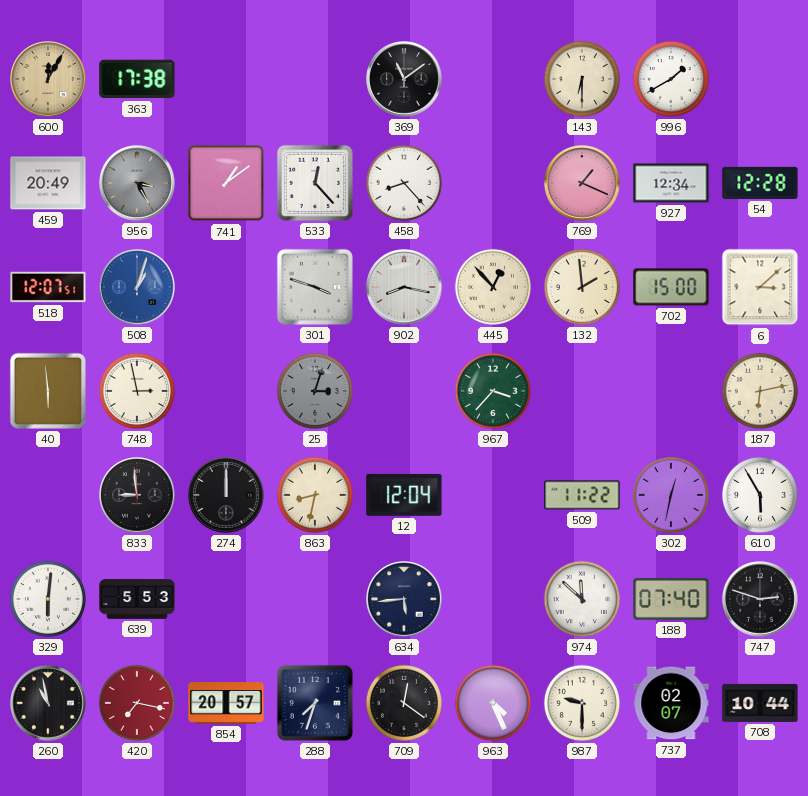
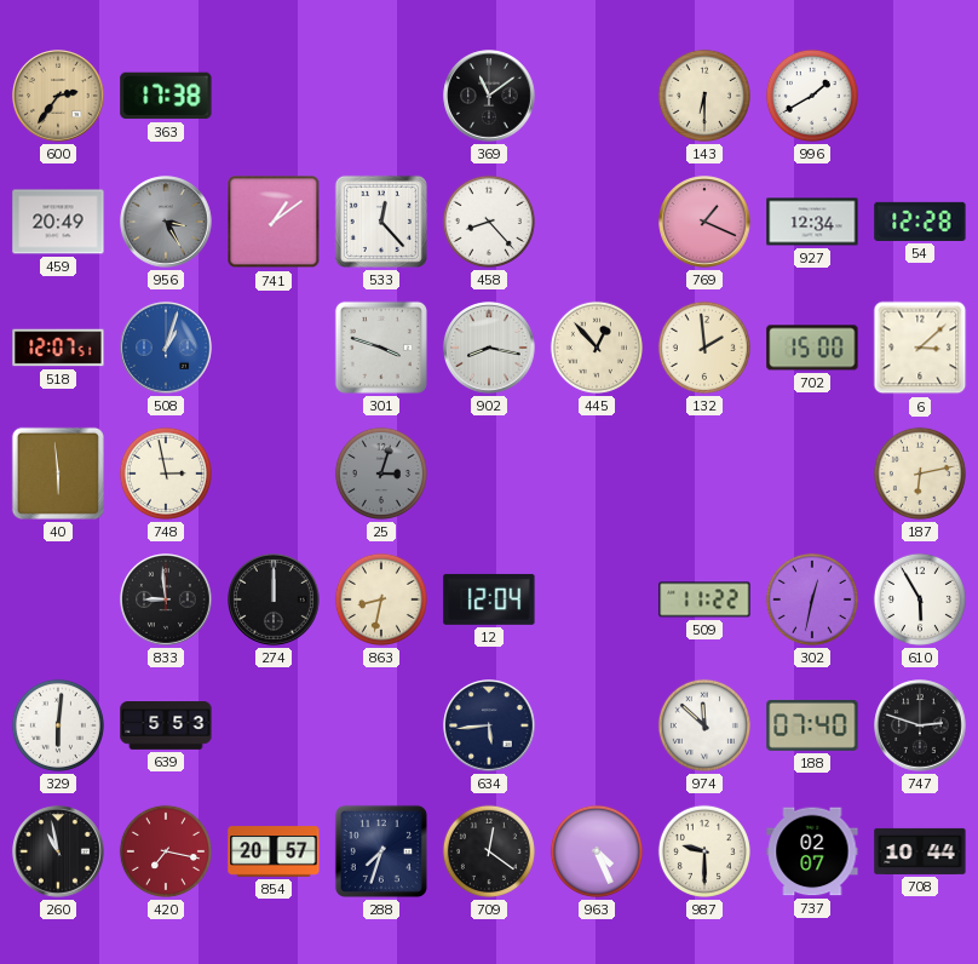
600: 12:05 -> 2:36
967: 3:37 -> none
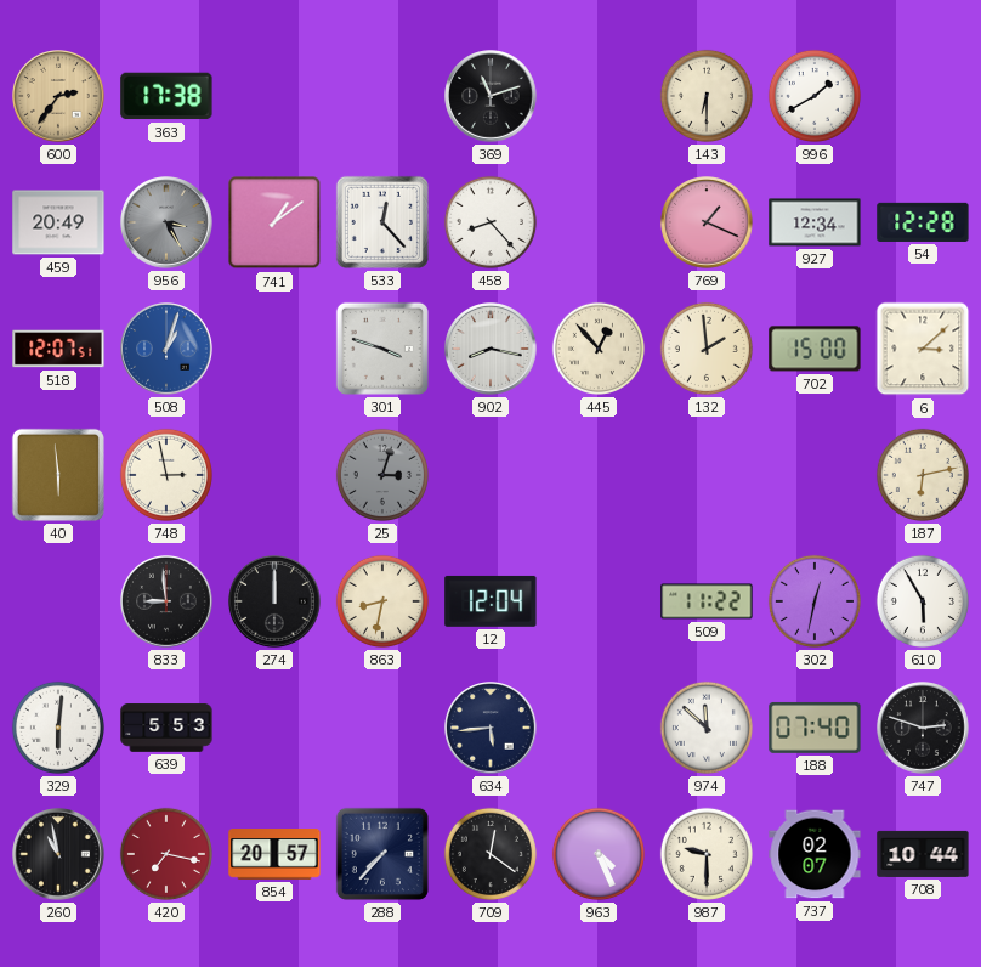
369: 11:09 -> 11:12
288: 7:33 -> 7:37
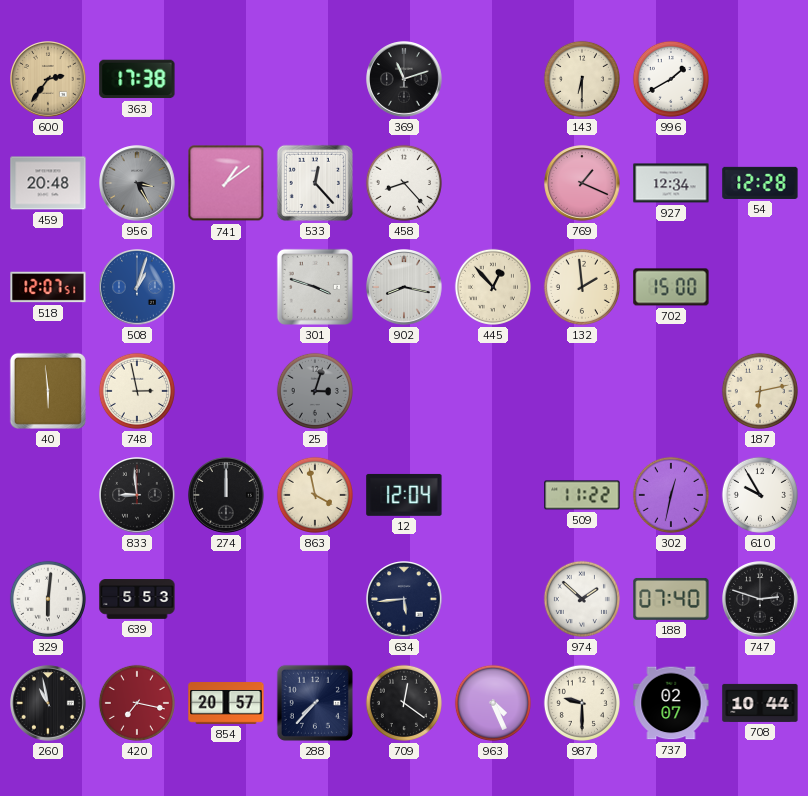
459: 20:49 -> 20:48
6: 3:08 -> none
863: 8:32 -> 3:58
610: 5:55 -> 9:55
974: 11:52 -> 1:52
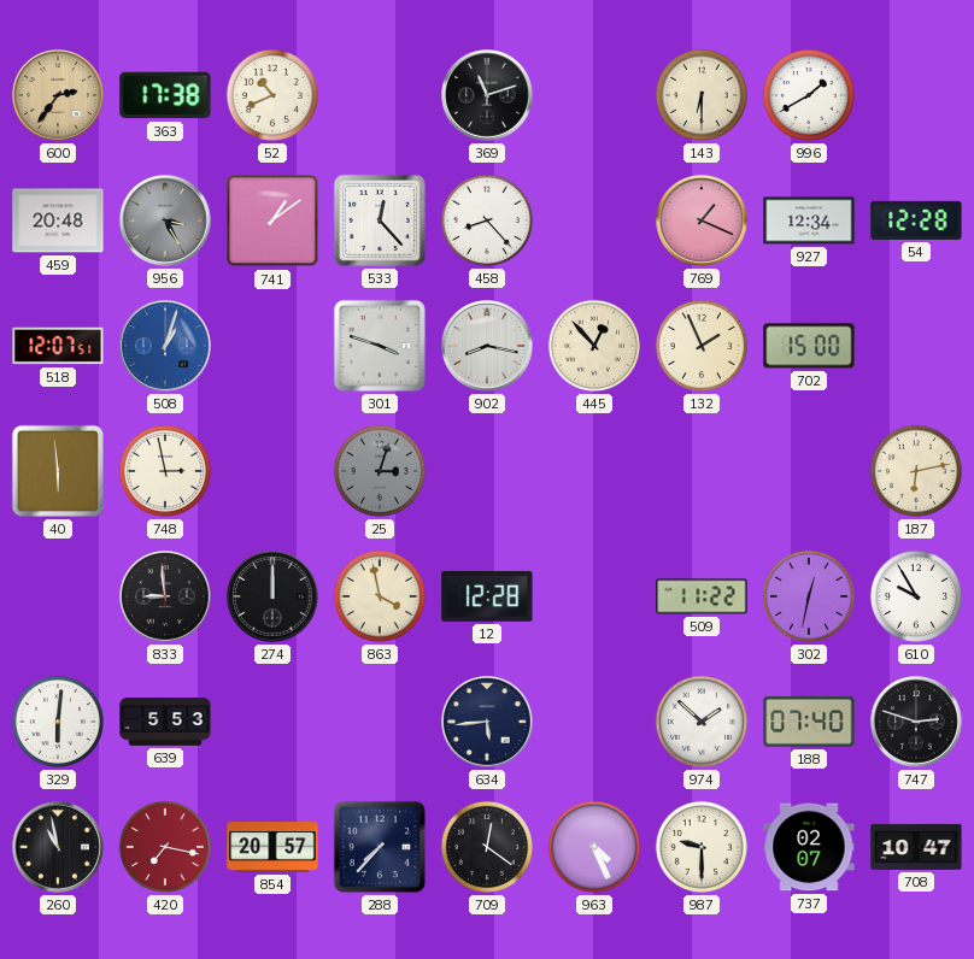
52: none -> 10:41
132: 1:59 -> 1:56
12: 12:04 -> 12:28
708: 10:44 -> 10:47
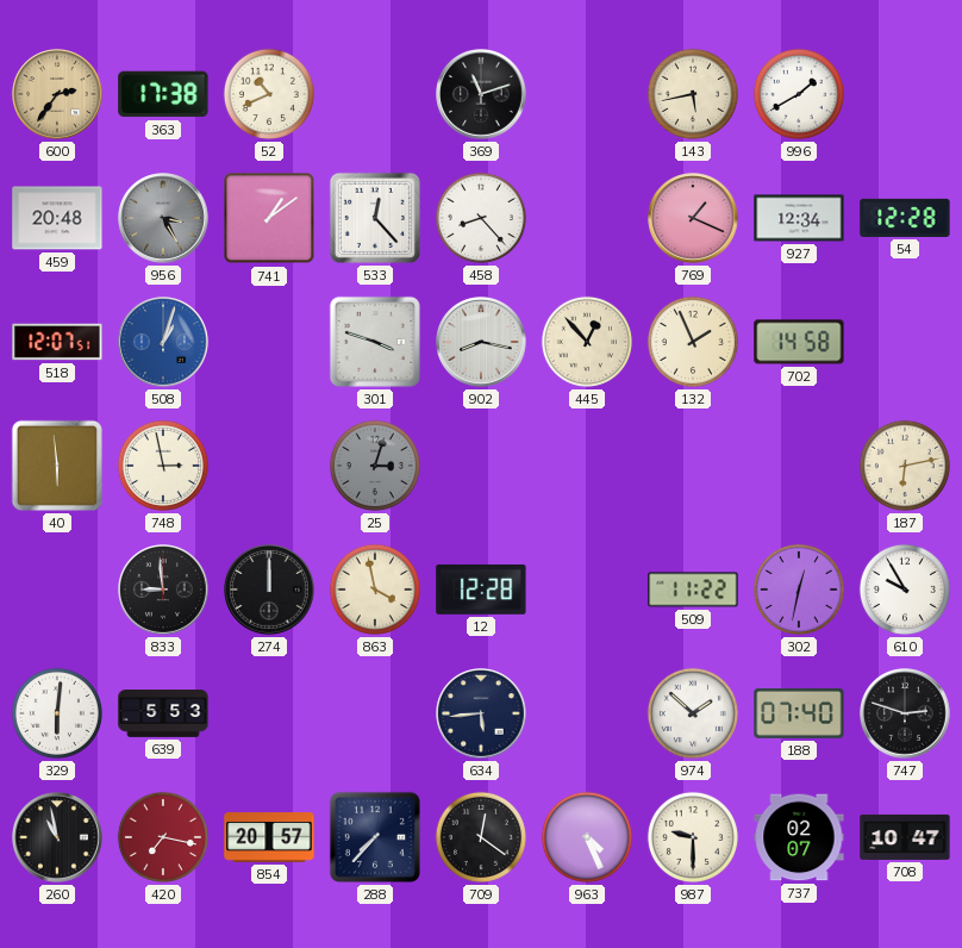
143: 6:30 -> 5:43
702: 15:00 -> 14:58
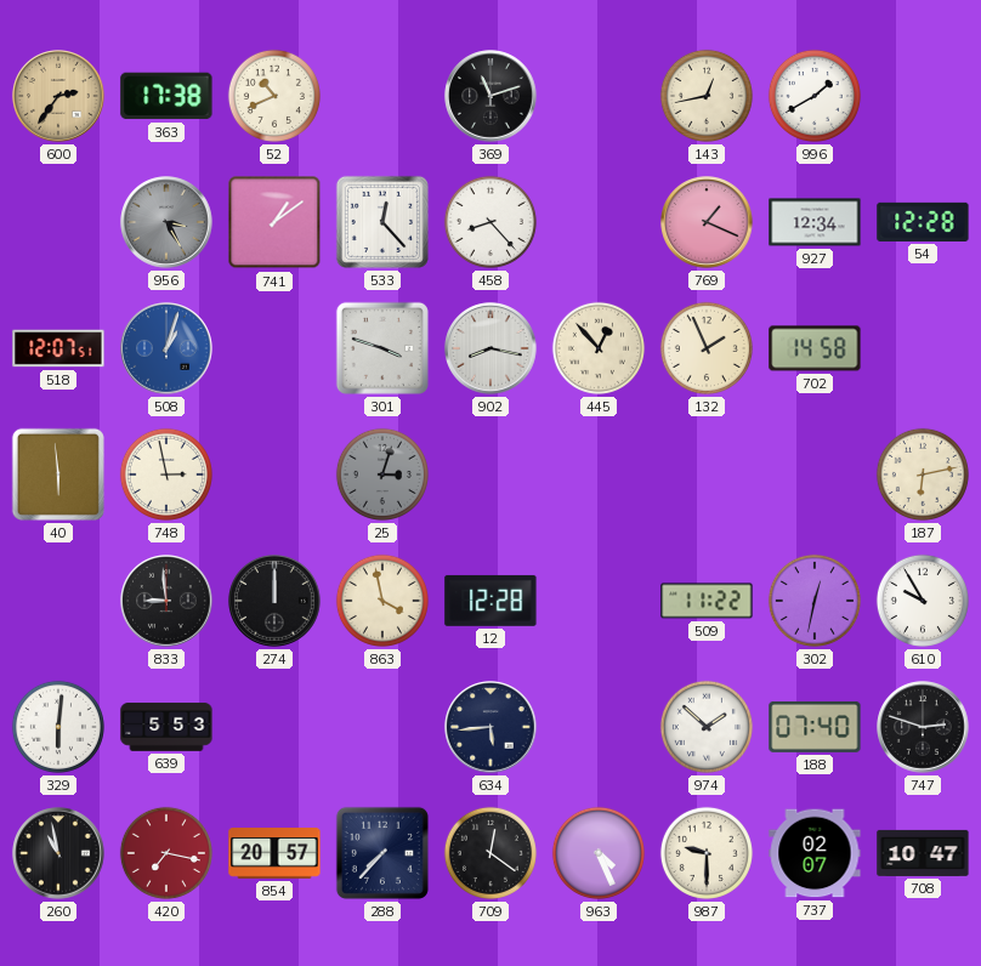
143: 5:43 -> 12:43
459: 20:48 -> none
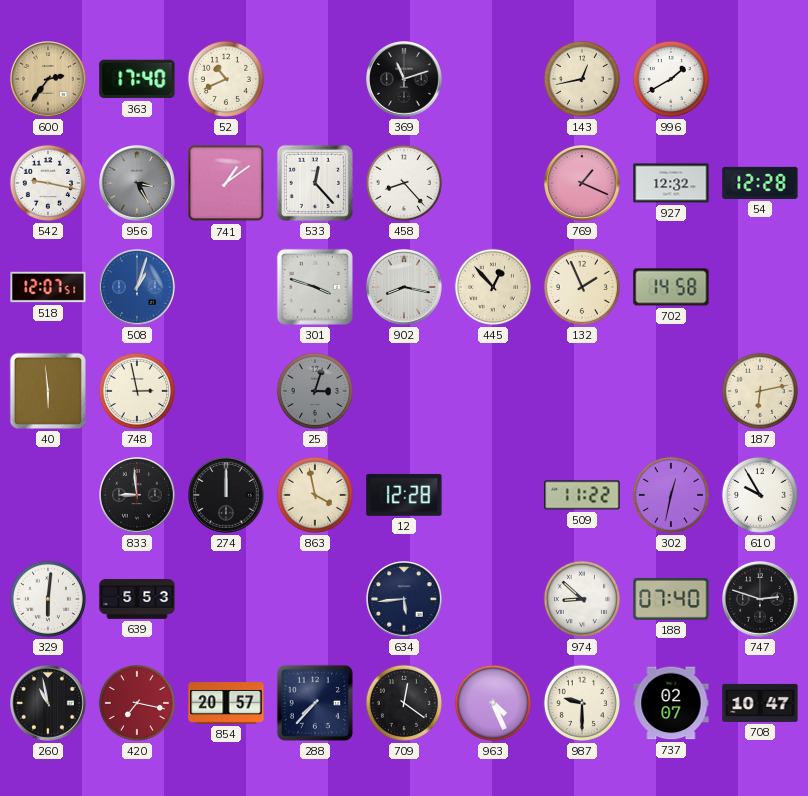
363: 17:38 -> 17:40
542: none -> 9:17
927: 12:34 -> 12:32
974: 1:52 -> 8:52
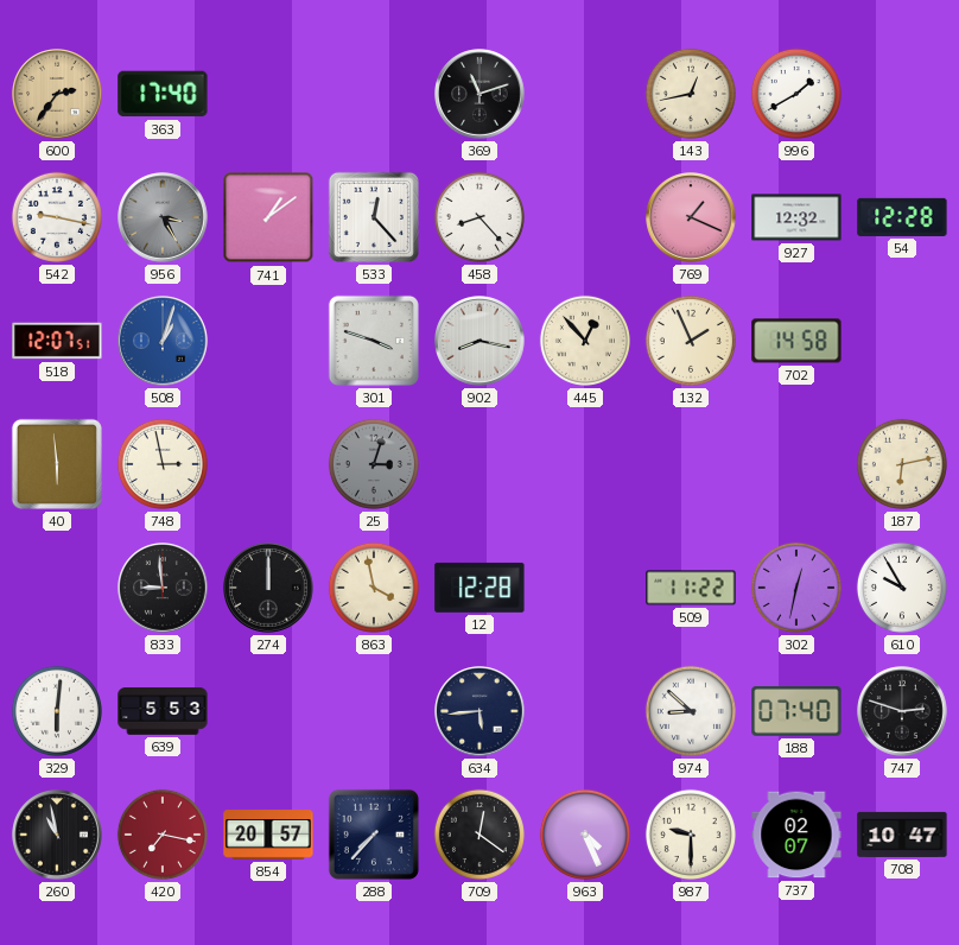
52: 10:41 -> none
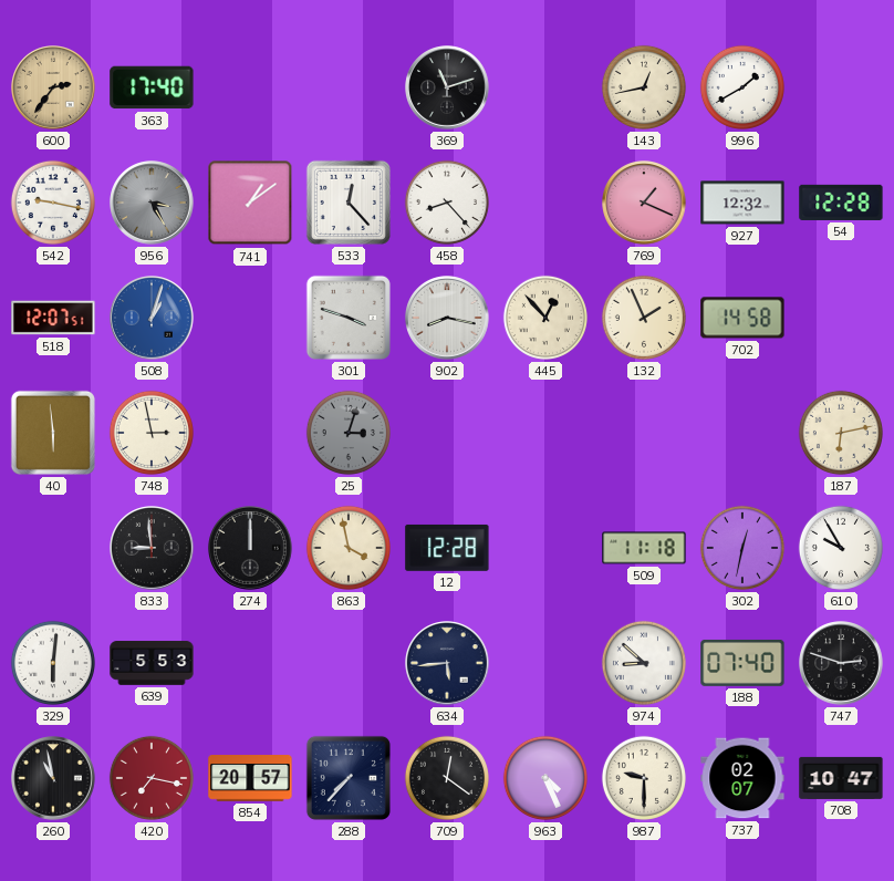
509: 11:22 -> 11:18
